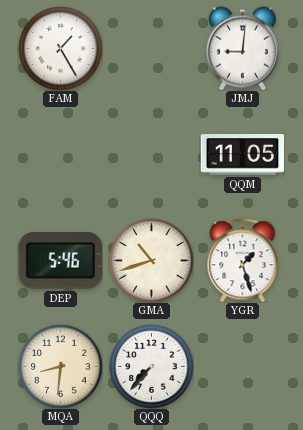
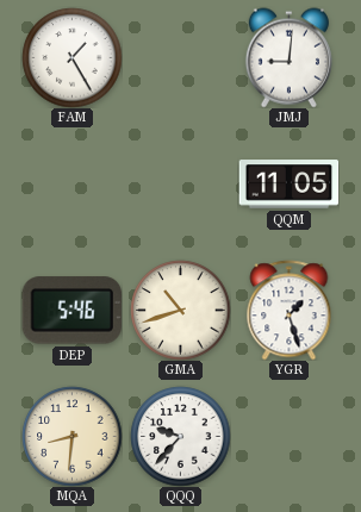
QQQ: 7:37 -> 9:37
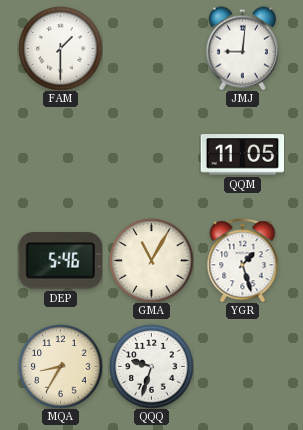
FAM: 1:25 -> 1:30
GMA: 10:42 -> 11:05
MQA: 8:31 -> 8:35
QQQ: 9:37 -> 9:33
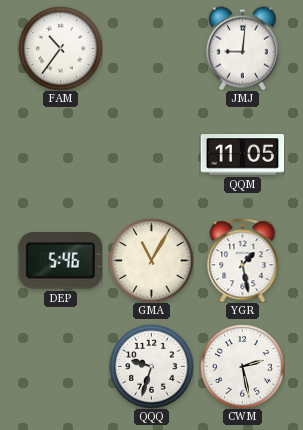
FAM: 1:30 -> 10:36
YGR: 1:27 -> 1:28
MQA: 8:35 -> none
CWM: none -> 2:28
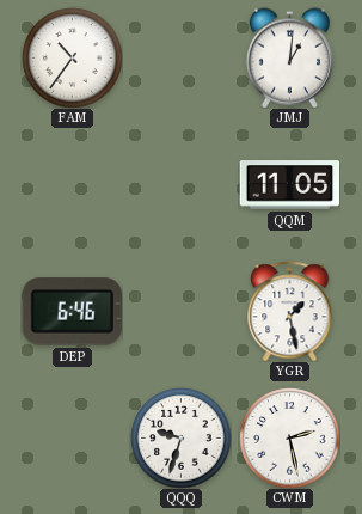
JMJ: 9:01 -> 1:01
DEP: 5:46 -> 6:46
GMA: 11:05 -> none
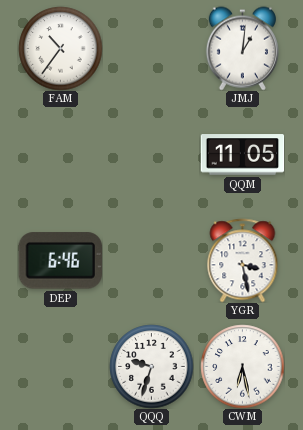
YGR: 1:28 -> 3:28
CWM: 2:28 -> 6:28
